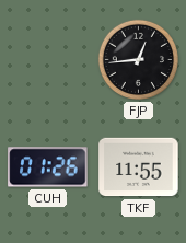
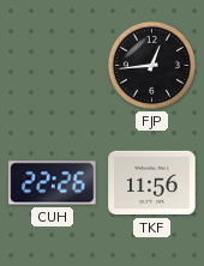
CUH: 01:26 -> 22:26
TKF: 11:55 -> 11:56
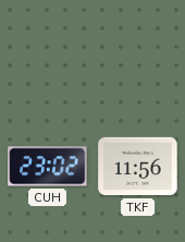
FJP: 12:44 -> none
CUH: 22:26 -> 23:02
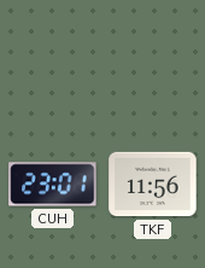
CUH: 23:02 -> 23:01
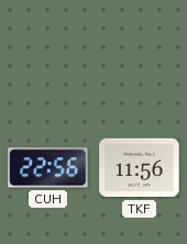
CUH: 23:01 -> 22:56
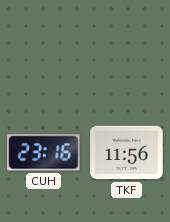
CUH: 22:56 -> 23:16
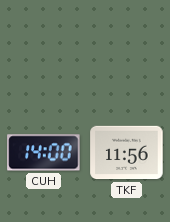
CUH: 23:16 -> 14:00
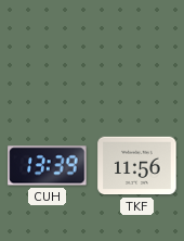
CUH: 14:00 -> 13:39
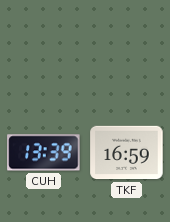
TKF: 11:56 -> 16:59
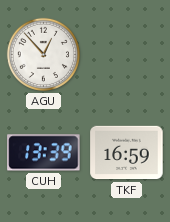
AGU: none -> 12:53
